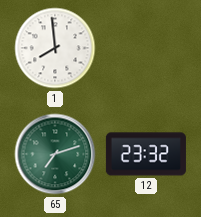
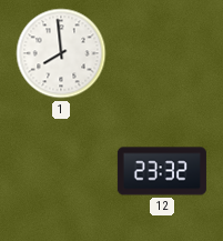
65: 7:12 -> none
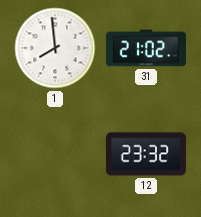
31: none -> 21:02
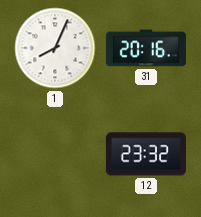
1: 7:59 -> 8:04
31: 21:02 -> 20:16
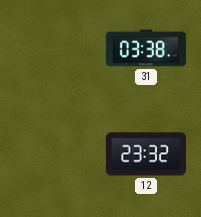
1: 8:04 -> none
31: 20:16 -> 03:38
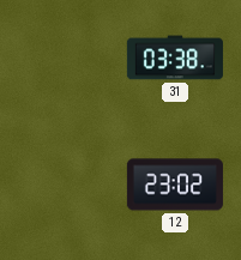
12: 23:32 -> 23:02
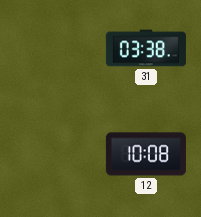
12: 23:02 -> 10:08
